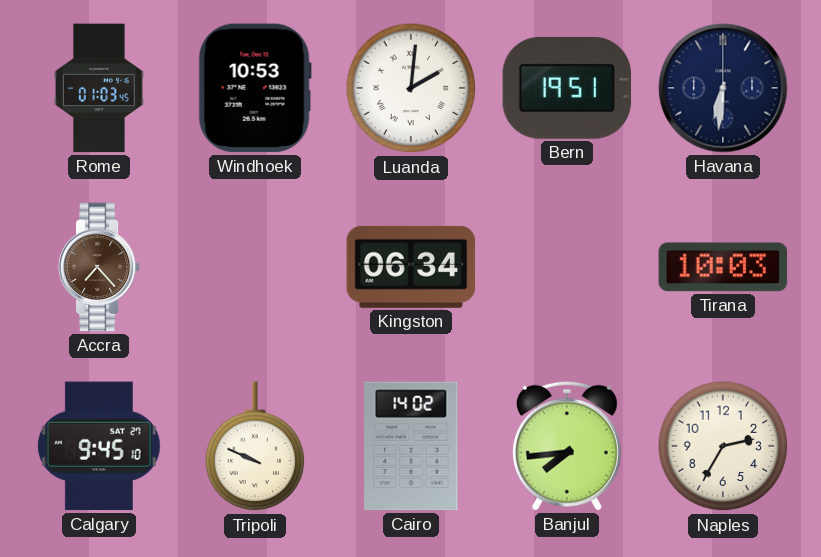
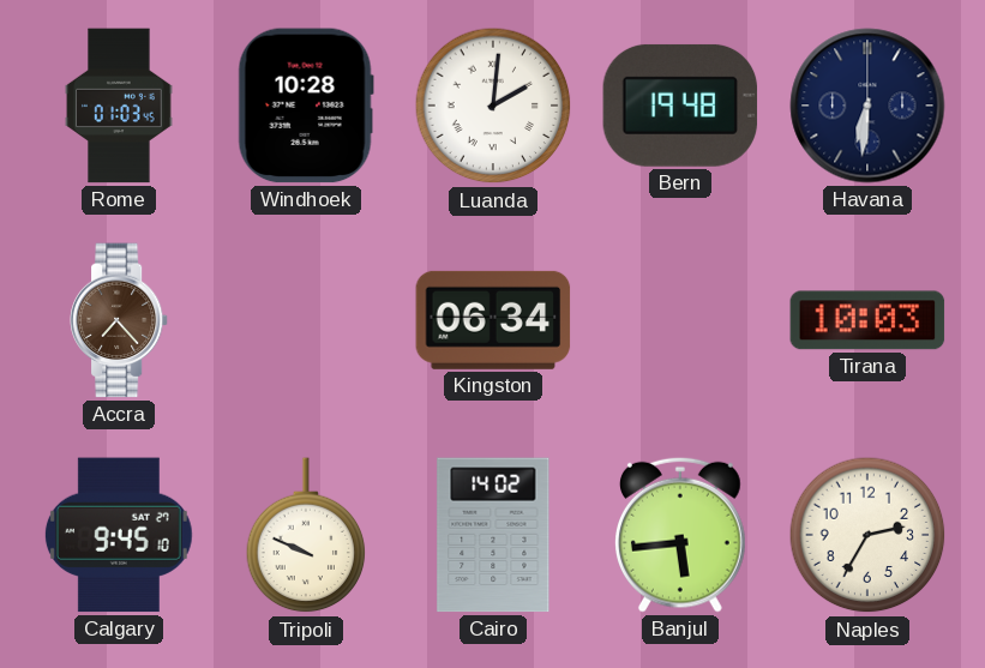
Windhoek: 10:53 -> 10:28
Bern: 19:51 -> 19:48
Banjul: 7:44 -> 5:44
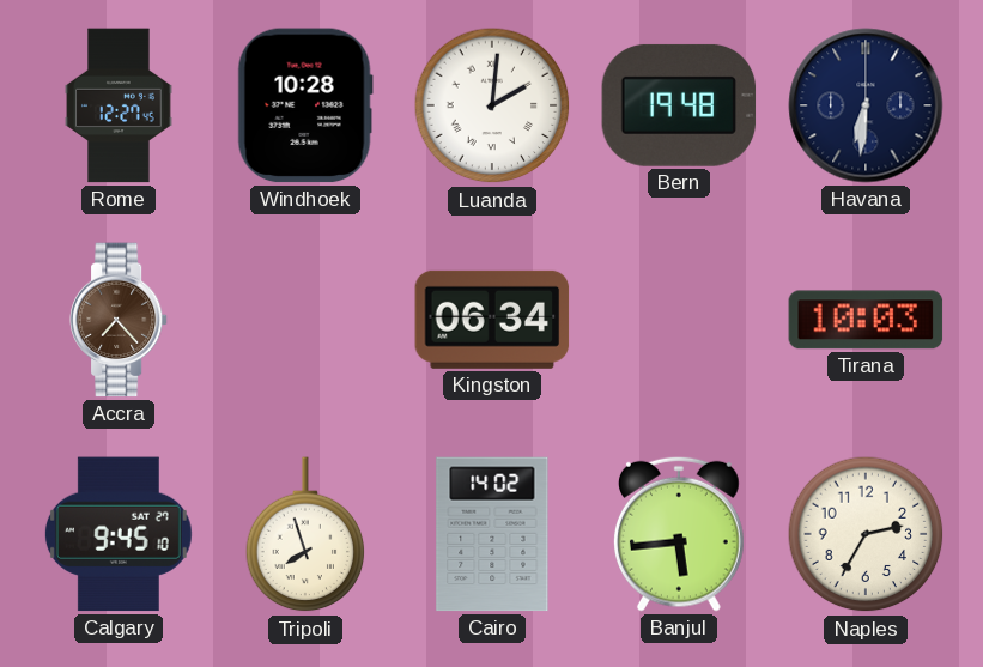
Rome: 01:03 -> 12:27
Tripoli: 9:49 -> 7:57
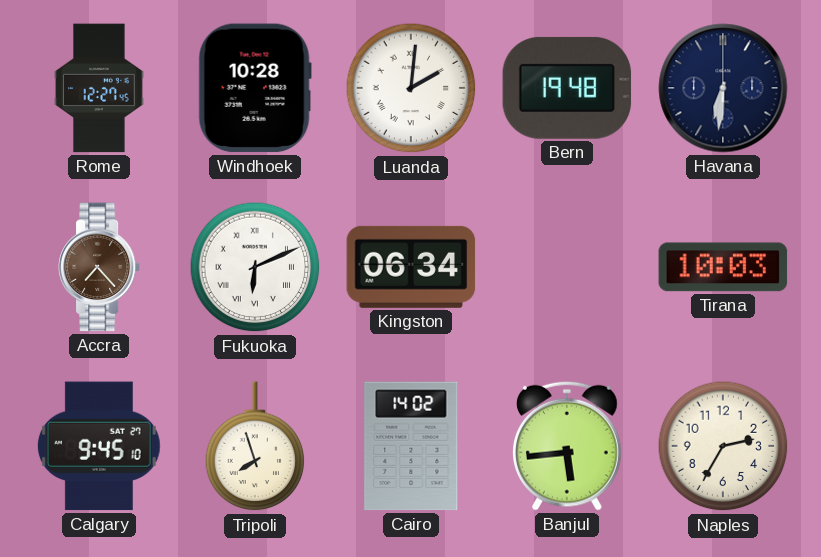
Fukuoka: none -> 6:11
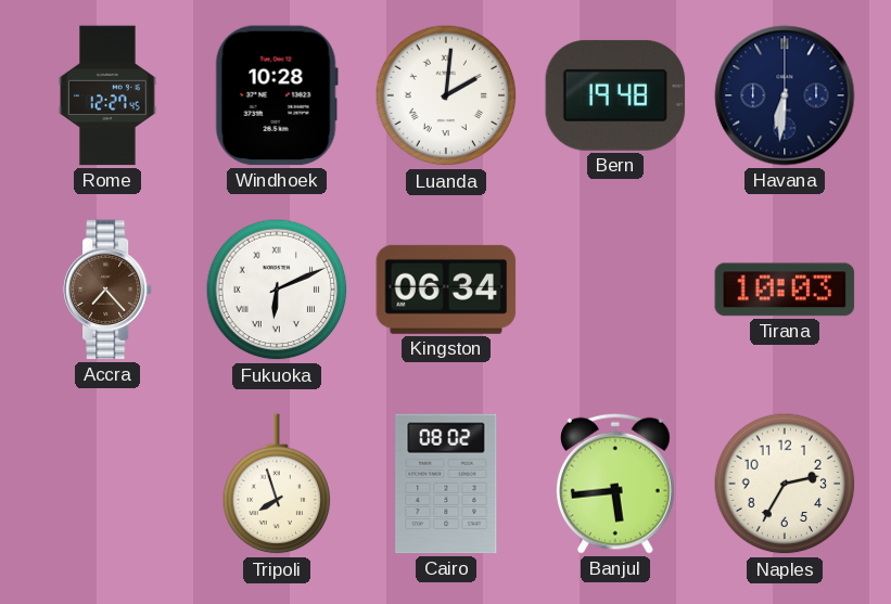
Calgary: 9:45 -> none
Cairo: 14:02 -> 08:02
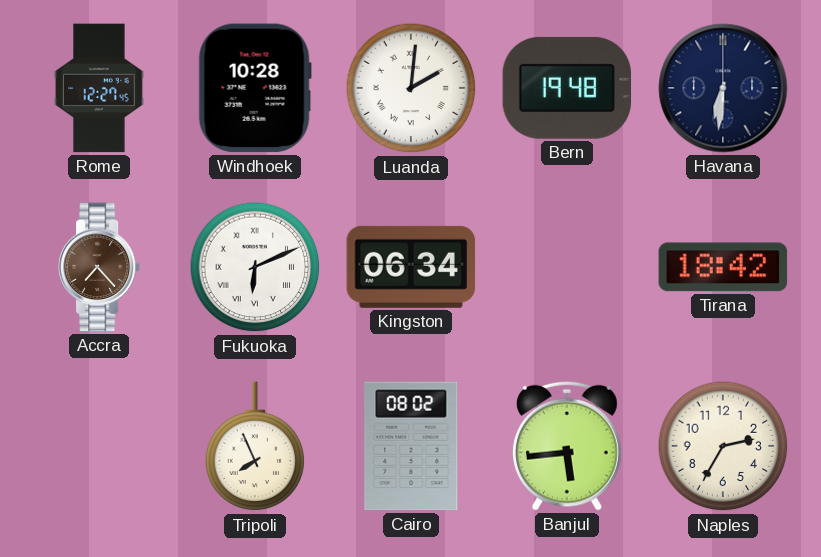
Tirana: 10:03 -> 18:42
Tripoli: 7:57 -> 7:56
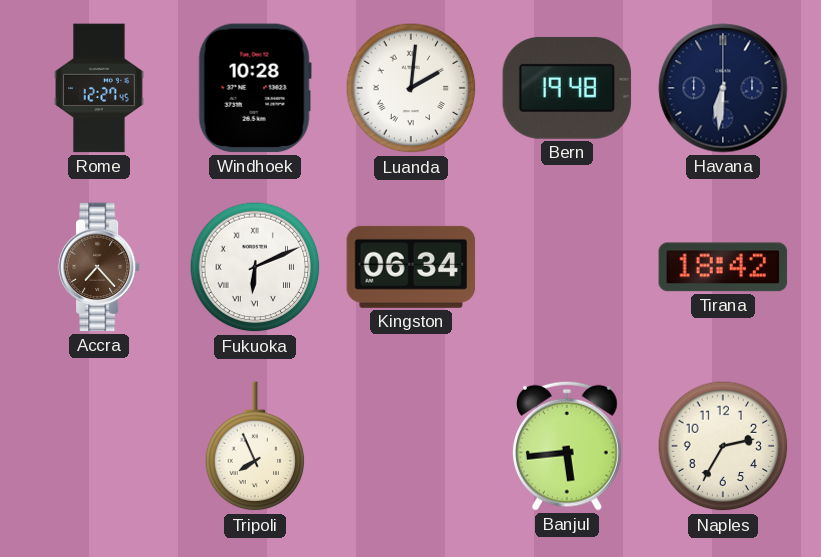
Cairo: 08:02 -> none
